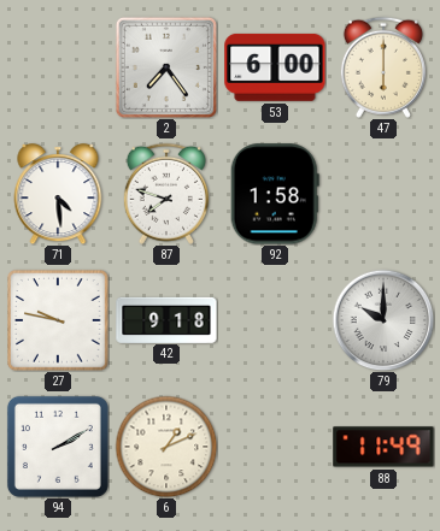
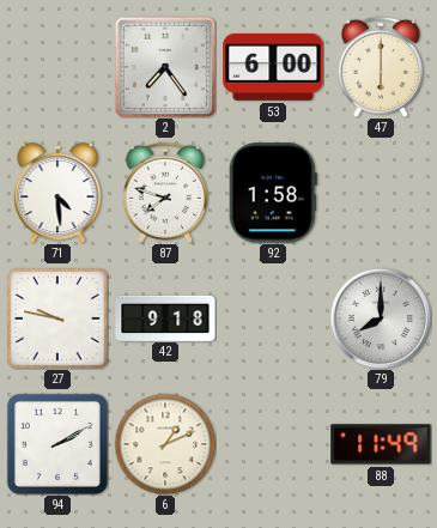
79: 10:00 -> 8:00
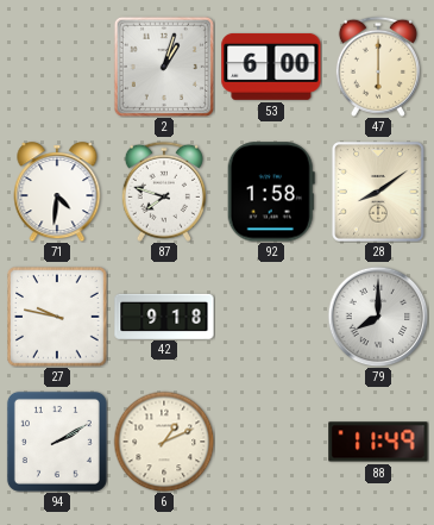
2: 7:24 -> 1:03
71: 4:29 -> 4:31
28: none -> 8:09
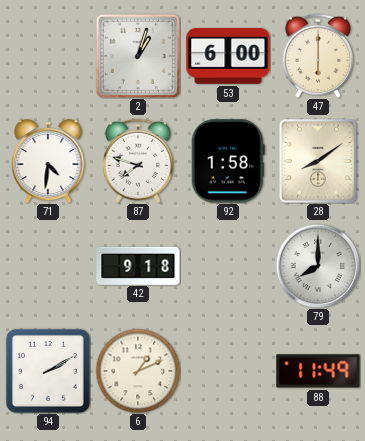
27: 9:47 -> none
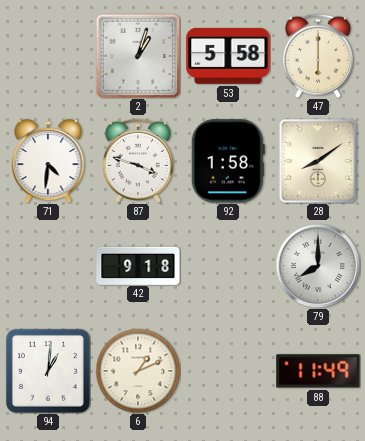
53: 6:00 -> 5:58
87: 7:48 -> 3:48
94: 2:10 -> 1:01
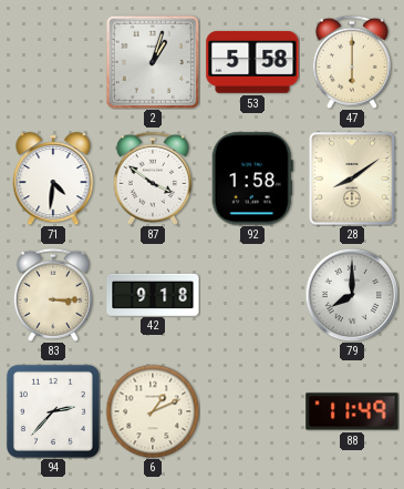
87: 3:48 -> 3:51
83: none -> 3:15
94: 1:01 -> 2:37
